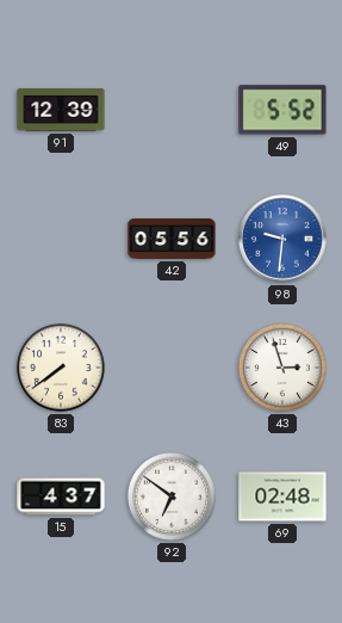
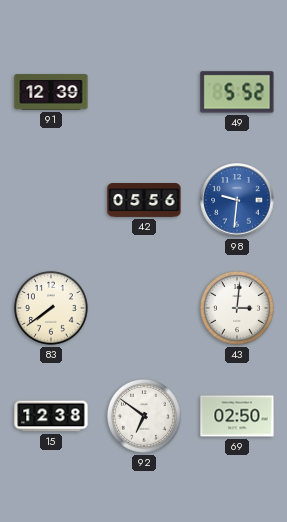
43: 2:57 -> 3:01
15: 4:37 -> 12:38
69: 02:48 -> 02:50
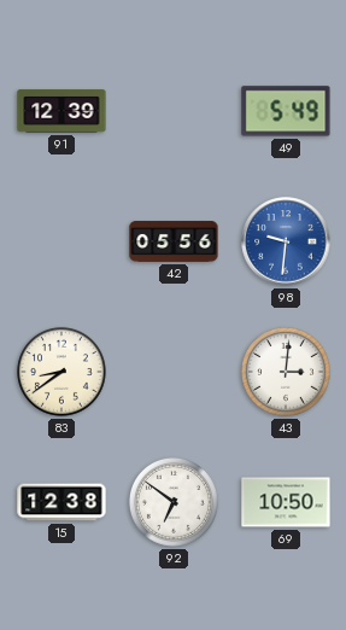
49: 5:52 -> 5:49
83: 7:39 -> 8:39
69: 02:50 -> 10:50
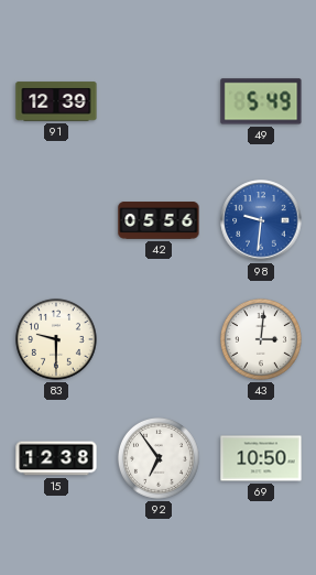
83: 8:39 -> 9:30
92: 6:51 -> 6:54
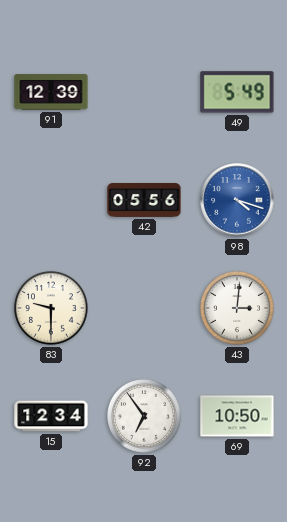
98: 9:31 -> 4:18
15: 12:38 -> 12:34
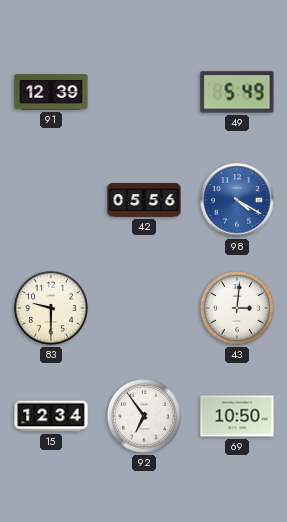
98: 4:18 -> 4:20
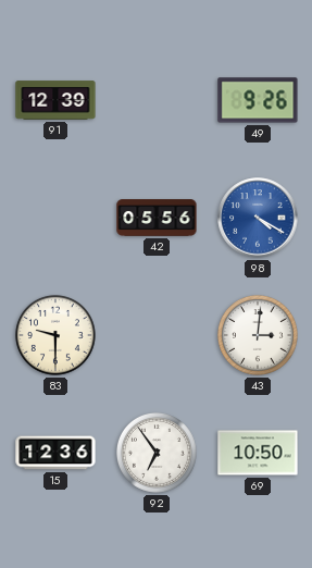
49: 5:49 -> 9:26
15: 12:34 -> 12:36
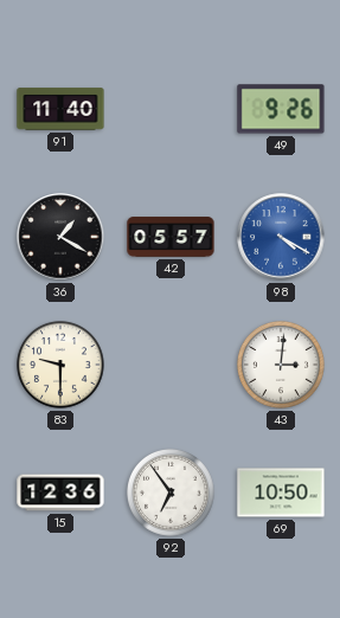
91: 12:39 -> 11:40
36: none -> 1:20
42: 05:56 -> 05:57
